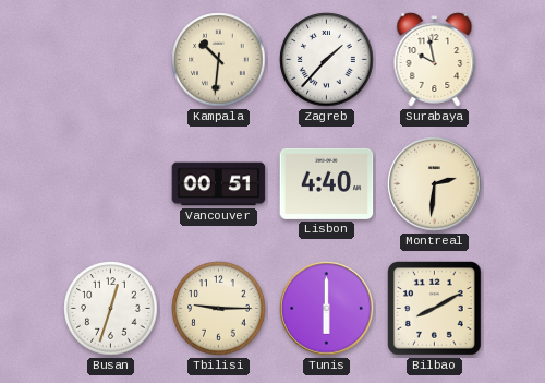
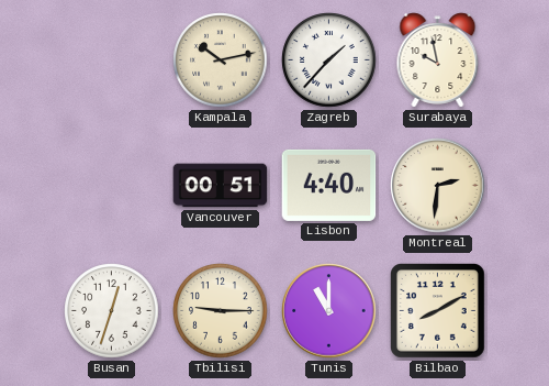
Kampala: 10:31 -> 10:13
Tunis: 6:00 -> 11:00
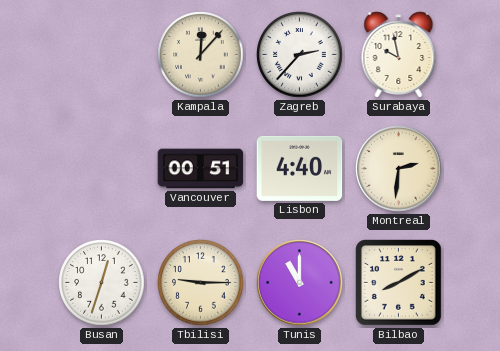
Kampala: 10:13 -> 12:07
Zagreb: 1:37 -> 2:37
